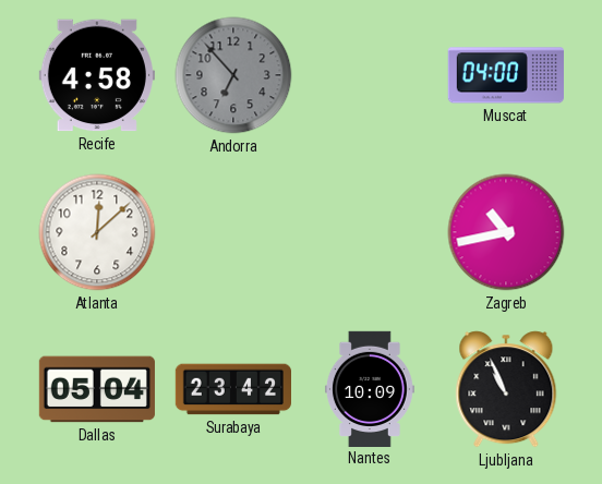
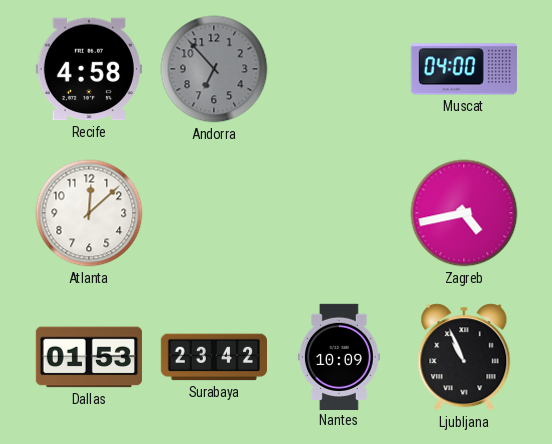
Zagreb: 10:43 -> 4:43
Dallas: 05:04 -> 01:53
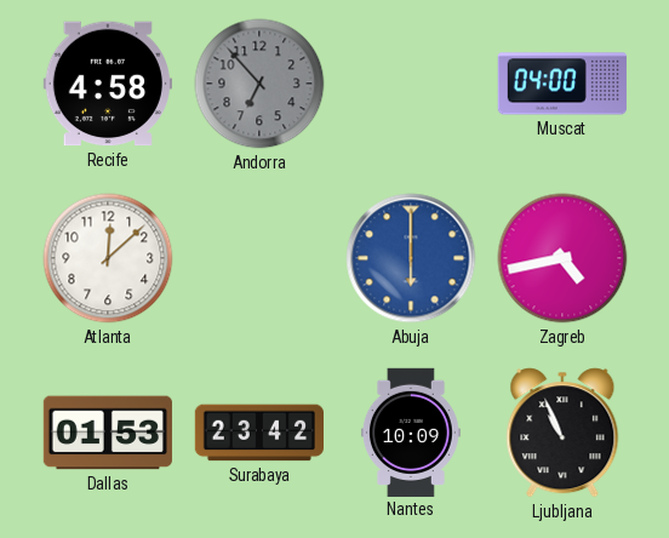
Abuja: none -> 6:00
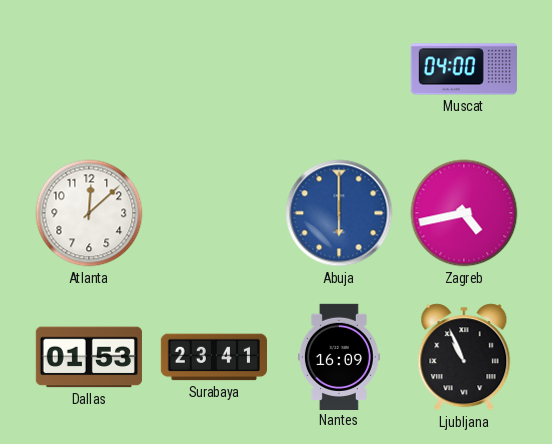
Recife: 4:58 -> none
Andorra: 6:53 -> none
Surabaya: 23:42 -> 23:41
Nantes: 10:09 -> 16:09
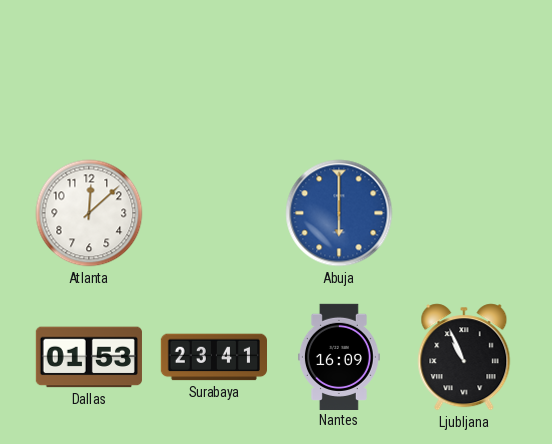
Muscat: 04:00 -> none
Zagreb: 4:43 -> none
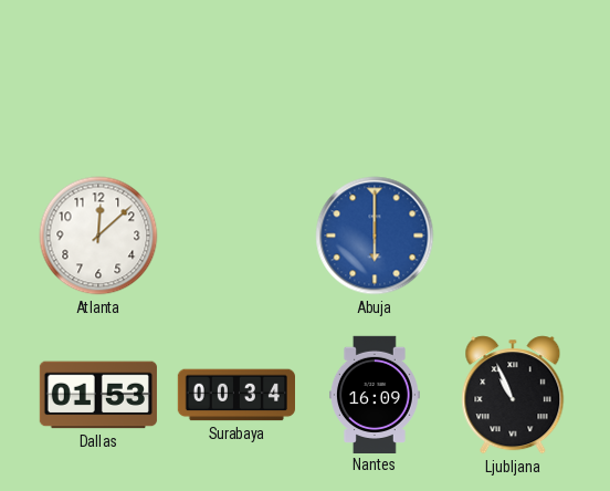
Surabaya: 23:41 -> 00:34
